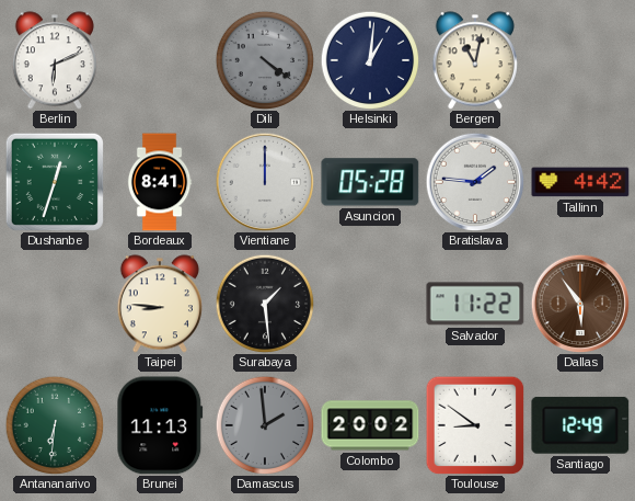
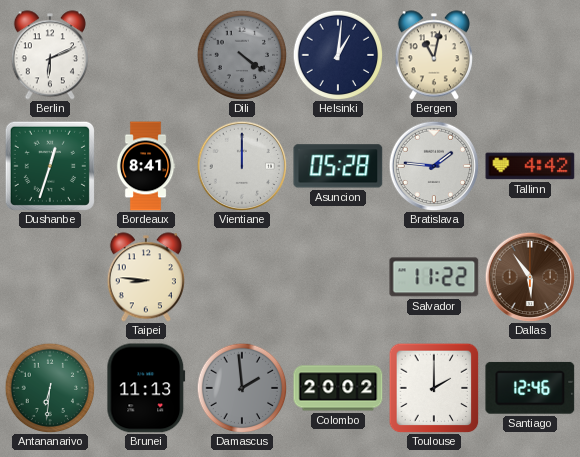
Surabaya: 1:29 -> none
Toulouse: 8:51 -> 2:00
Santiago: 12:49 -> 12:46
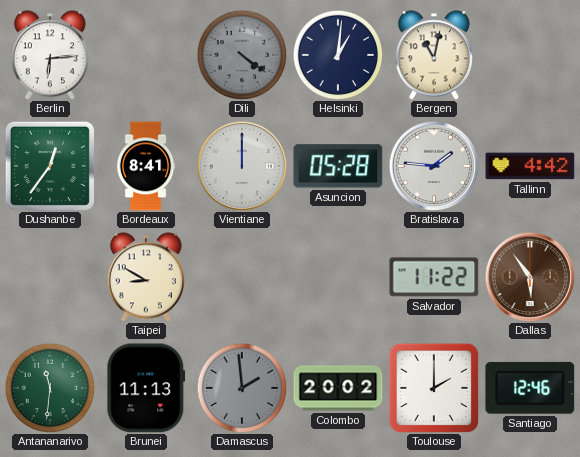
Berlin: 6:11 -> 6:14
Dushanbe: 12:33 -> 12:36
Taipei: 8:46 -> 8:50
Antananarivo: 6:31 -> 11:31
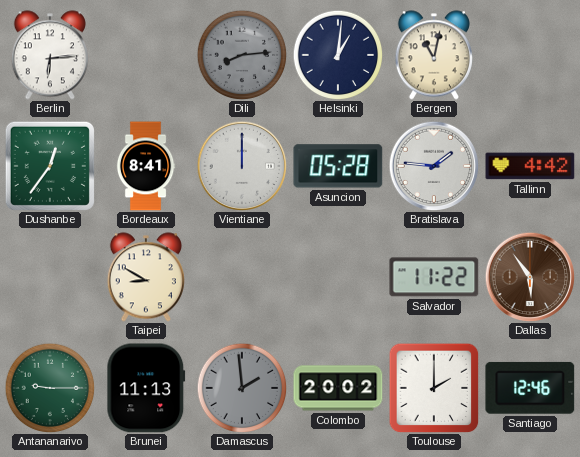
Dili: 4:21 -> 8:14
Antananarivo: 11:31 -> 9:15
